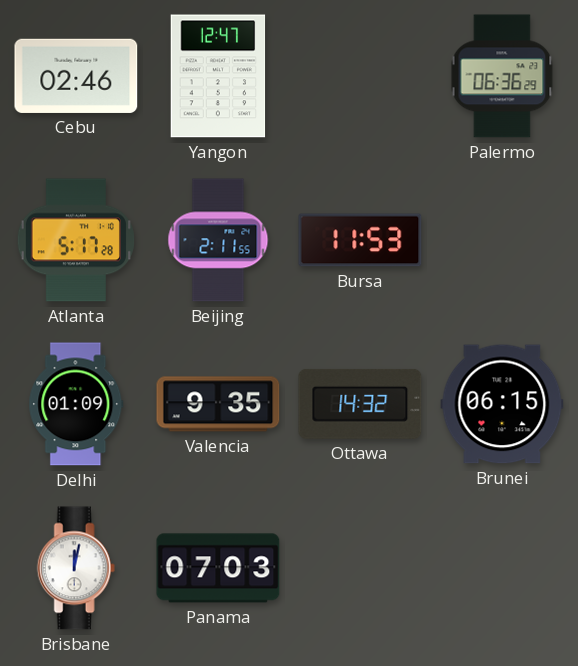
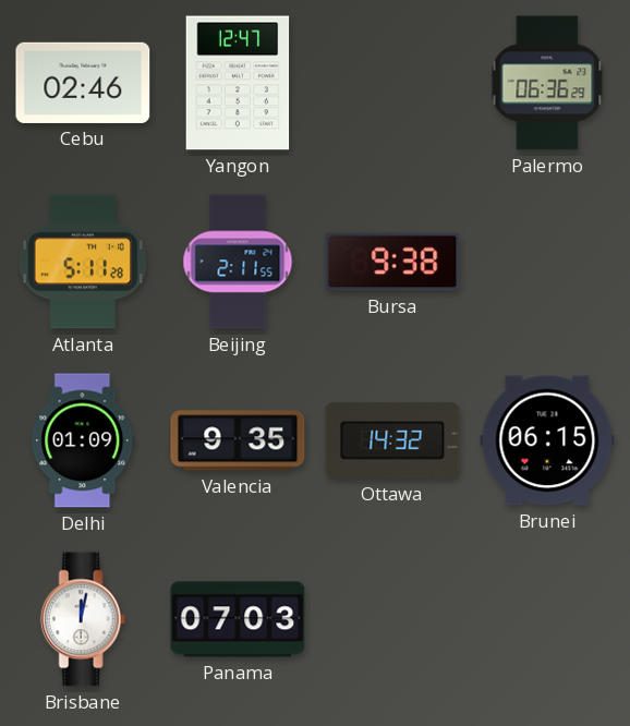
Atlanta: 5:17 -> 5:11
Bursa: 11:53 -> 9:38
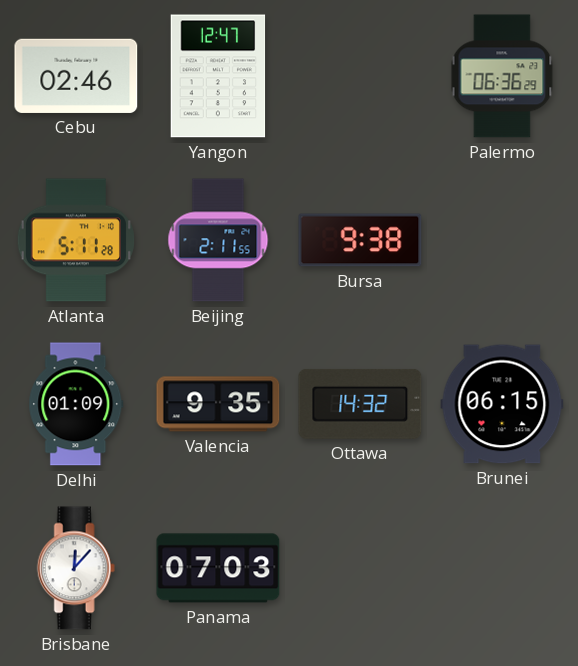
Brisbane: 12:02 -> 12:07
